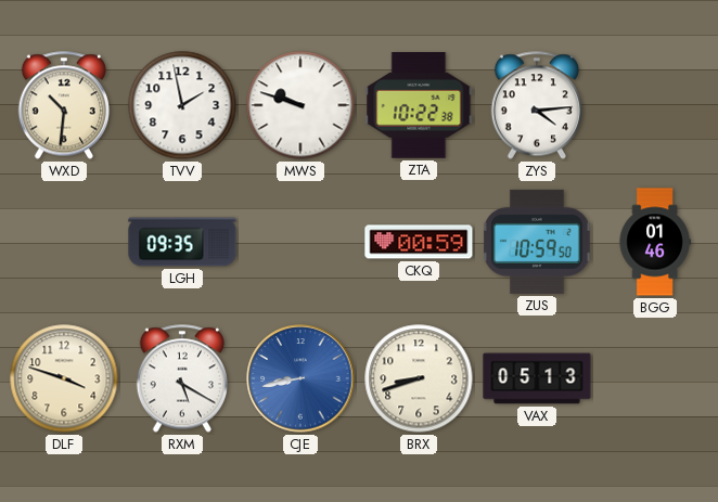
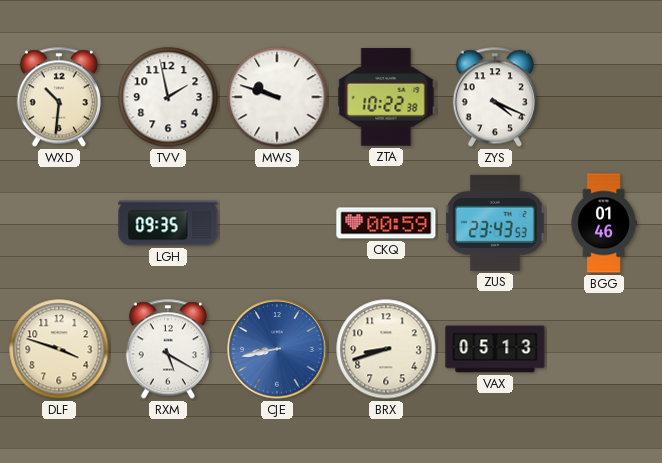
ZYS: 4:14 -> 4:19
ZUS: 10:59 -> 23:43
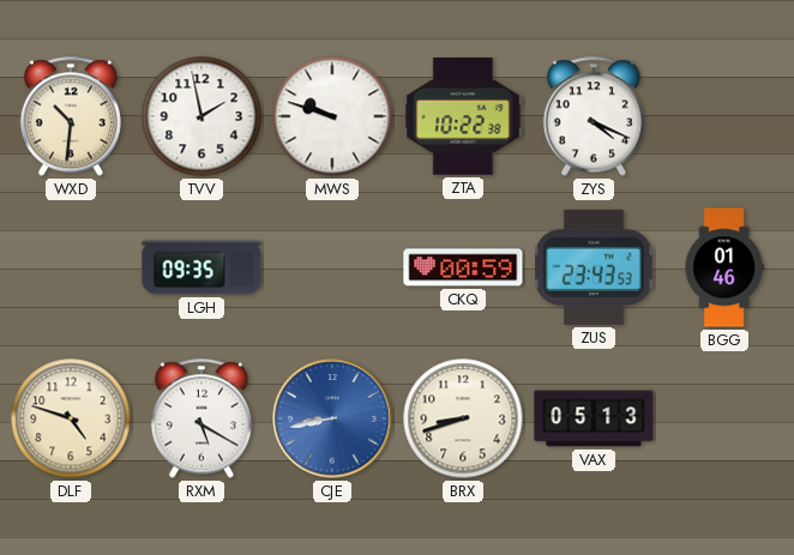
DLF: 3:48 -> 4:48
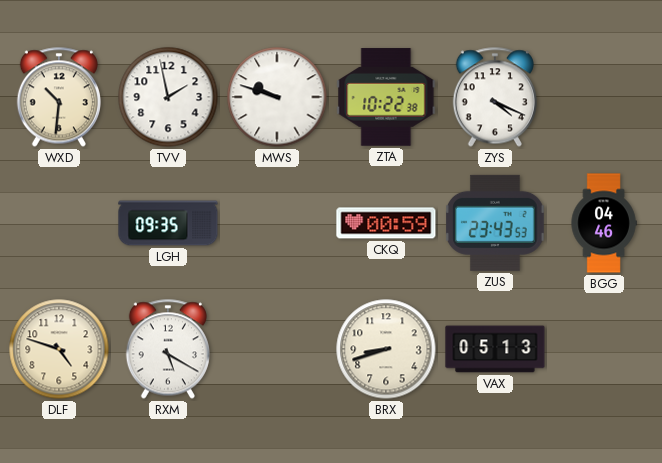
BGG: 01:46 -> 04:46
CJE: 8:43 -> none
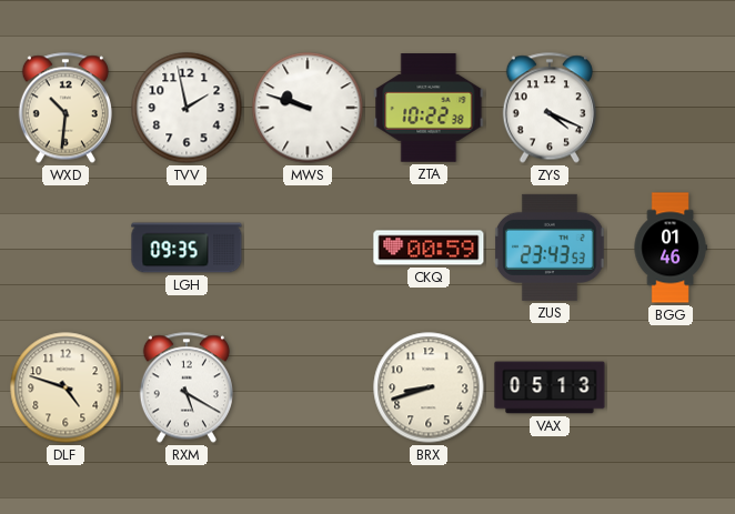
BGG: 04:46 -> 01:46
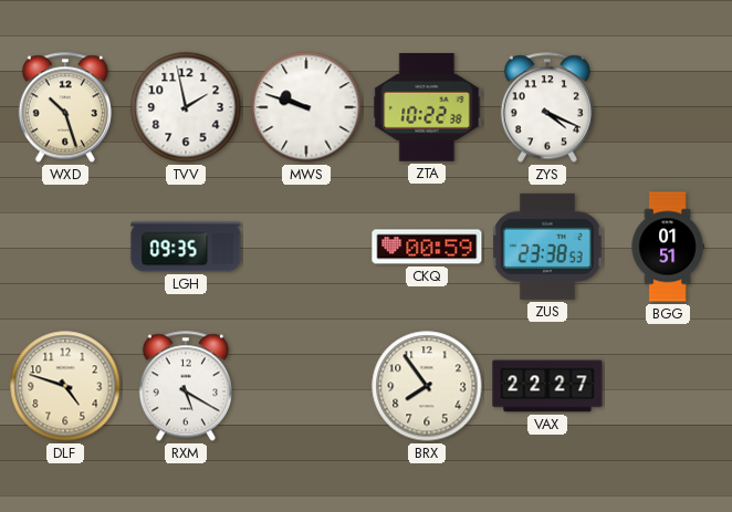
WXD: 10:31 -> 10:27
ZUS: 23:43 -> 23:38
BGG: 01:46 -> 01:51
BRX: 8:42 -> 7:54
VAX: 05:13 -> 22:27
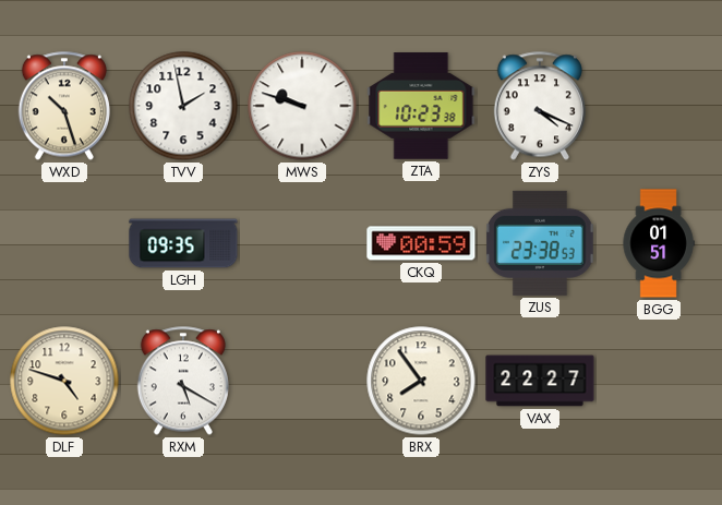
ZTA: 10:22 -> 10:23
